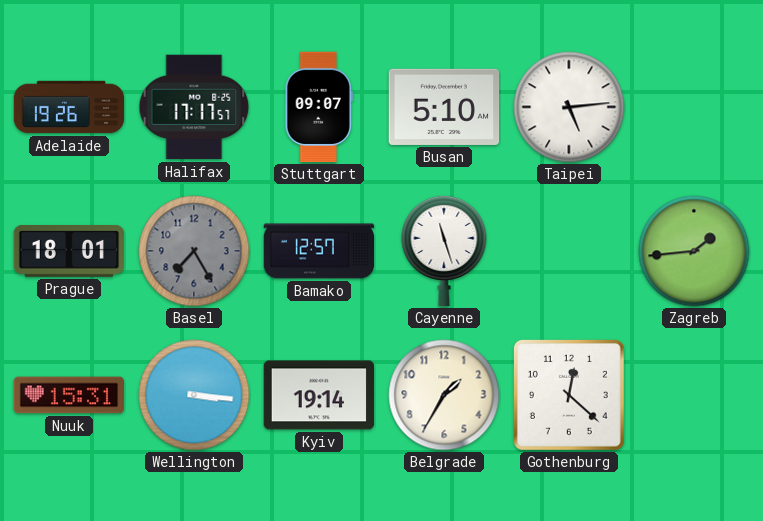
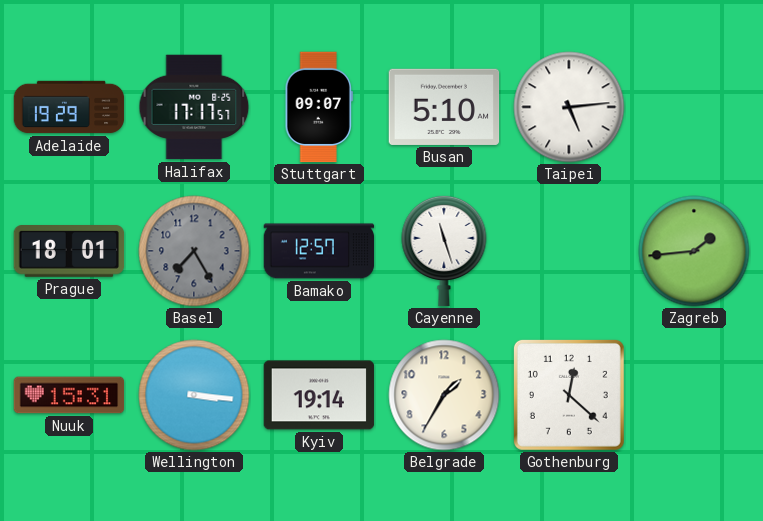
Adelaide: 19:26 -> 19:29
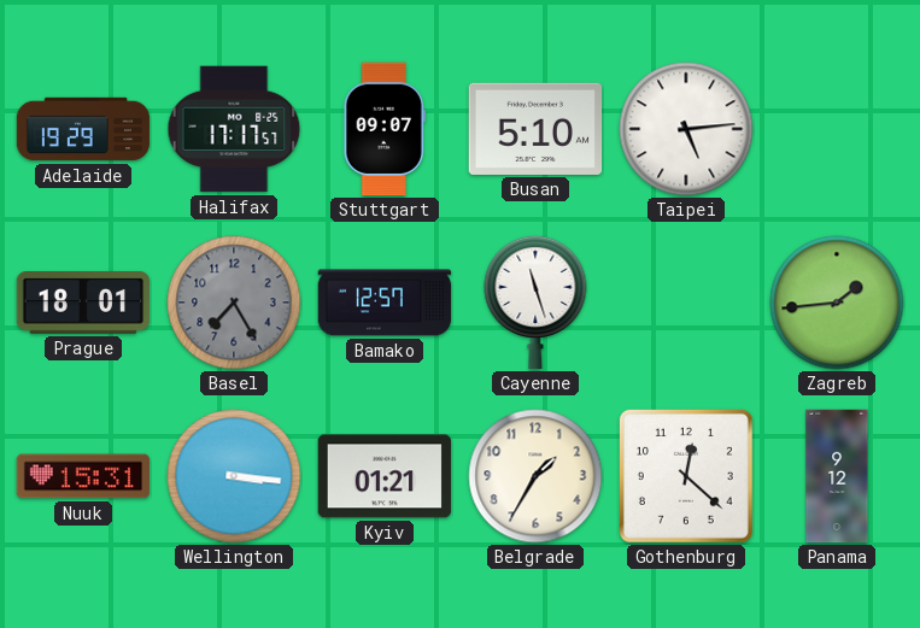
Kyiv: 19:14 -> 01:21
Panama: none -> 9:12
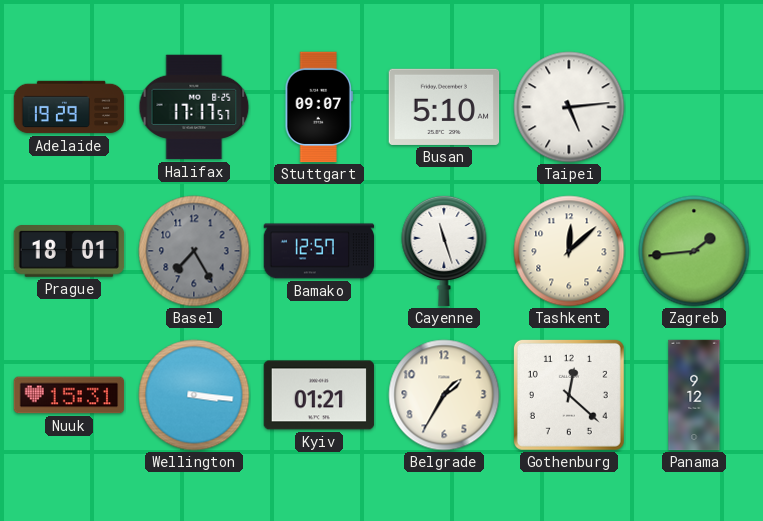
Tashkent: none -> 12:08
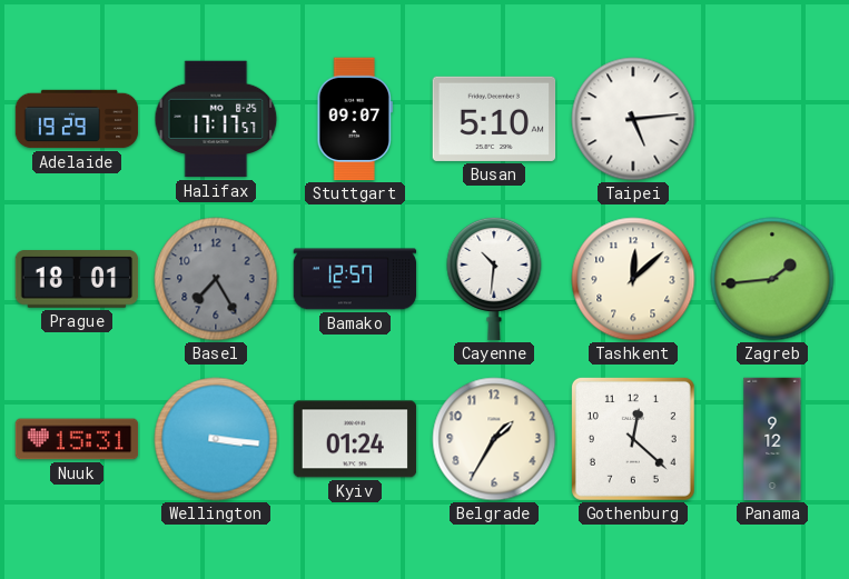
Cayenne: 11:27 -> 10:31
Kyiv: 01:21 -> 01:24
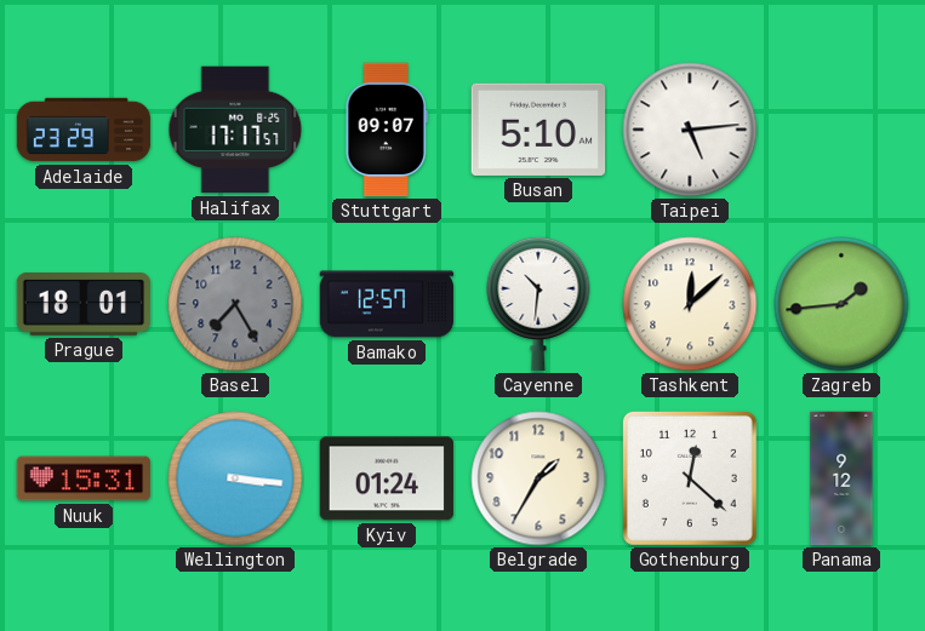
Adelaide: 19:29 -> 23:29
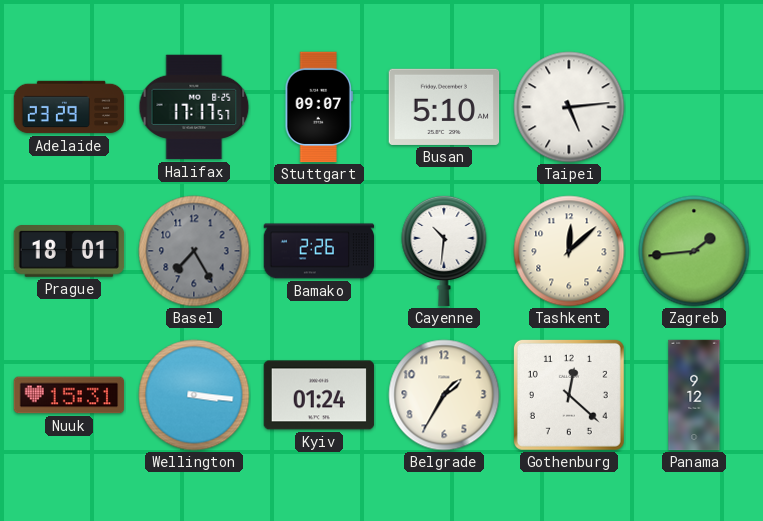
Bamako: 12:57 -> 2:26
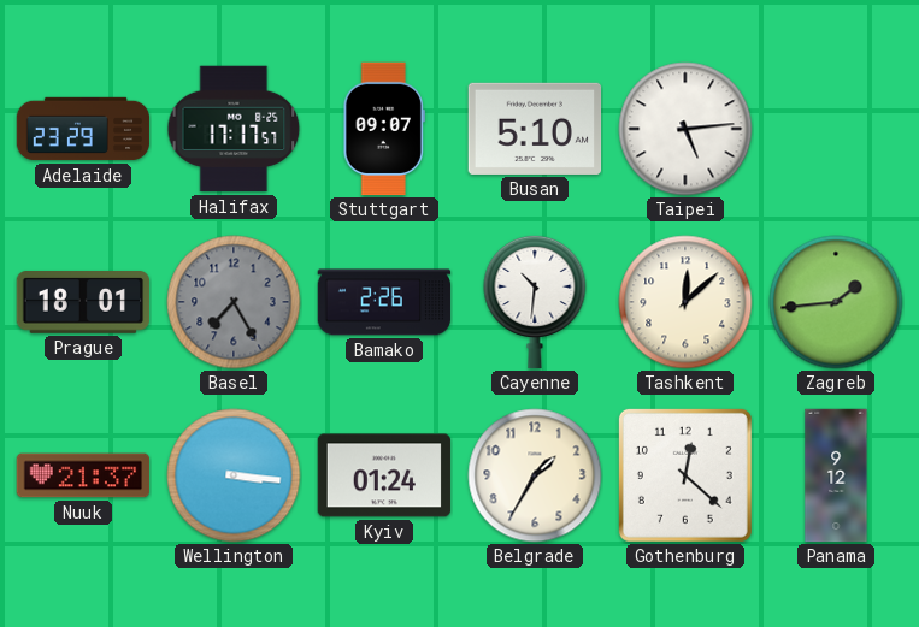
Nuuk: 15:31 -> 21:37
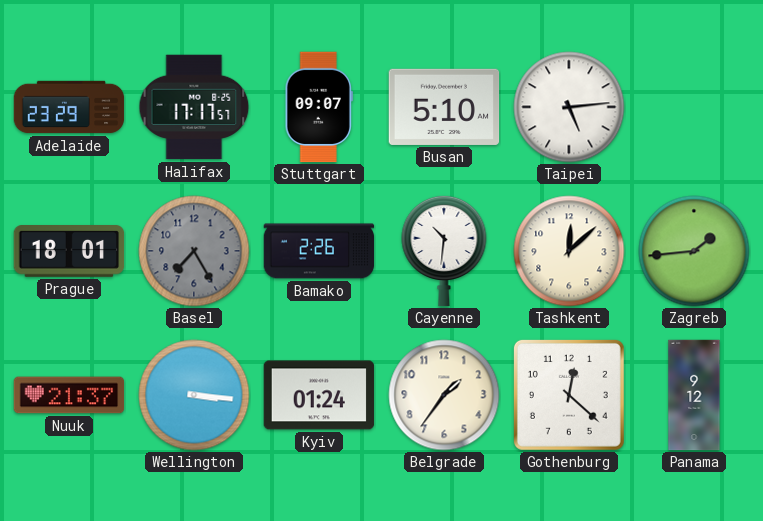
Belgrade: 1:35 -> 1:36
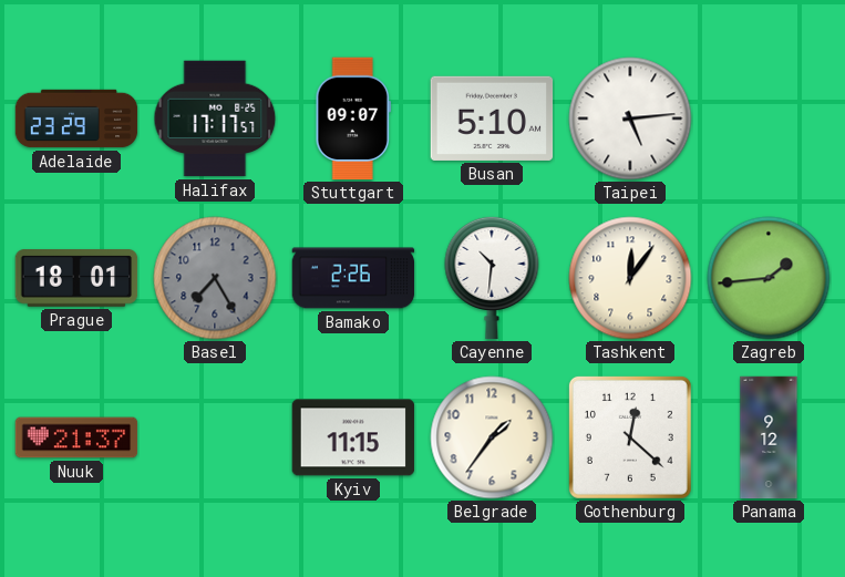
Tashkent: 12:08 -> 12:06
Wellington: 3:16 -> none
Kyiv: 01:24 -> 11:15
